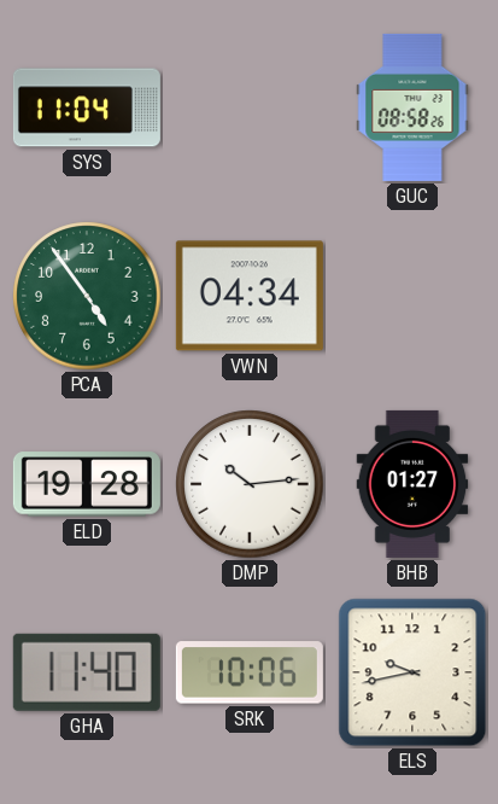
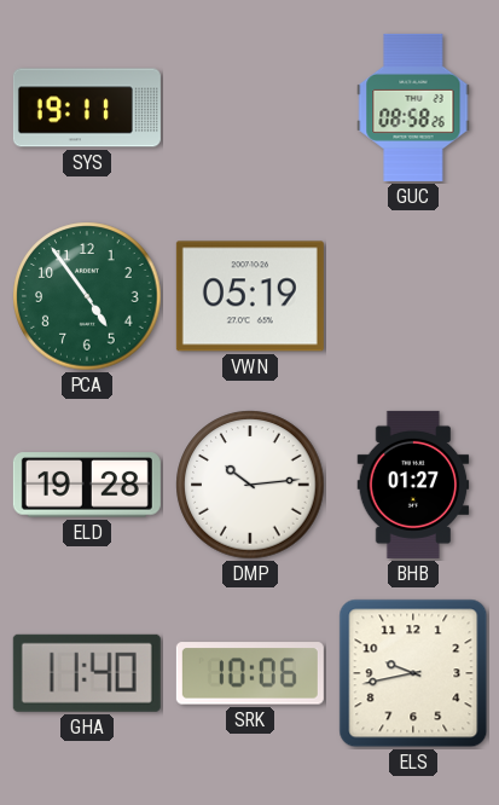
SYS: 11:04 -> 19:11
VWN: 04:34 -> 05:19
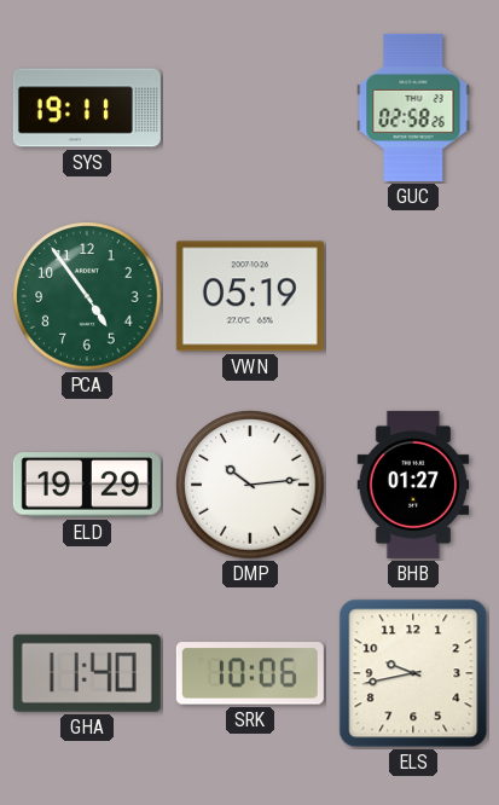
GUC: 08:58 -> 02:58
ELD: 19:28 -> 19:29
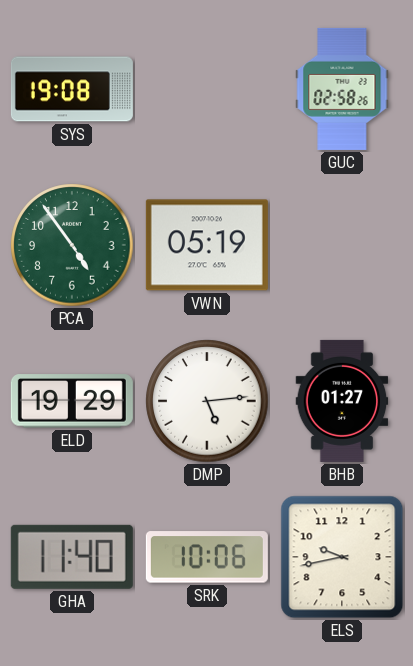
SYS: 19:11 -> 19:08
DMP: 10:14 -> 5:14
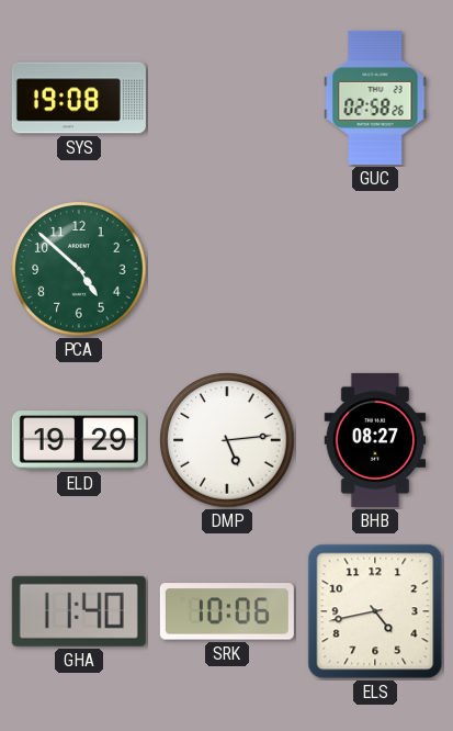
PCA: 4:54 -> 4:52
VWN: 05:19 -> none
BHB: 01:27 -> 08:27
ELS: 9:43 -> 4:43
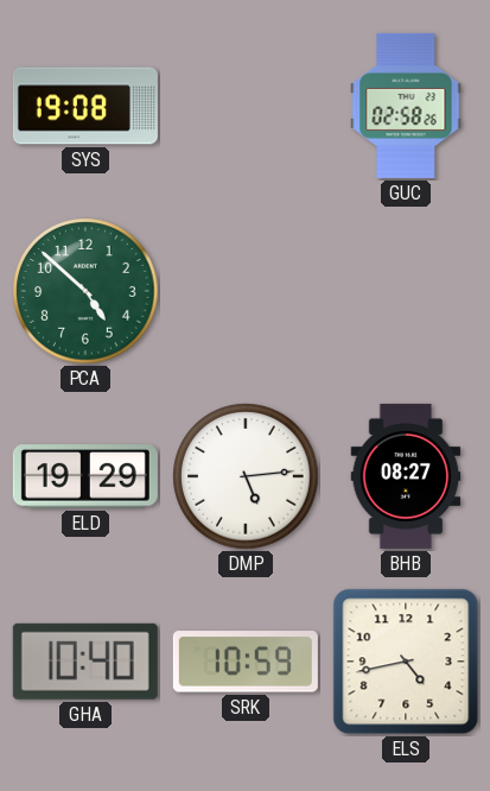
GHA: 11:40 -> 10:40
SRK: 10:06 -> 10:59
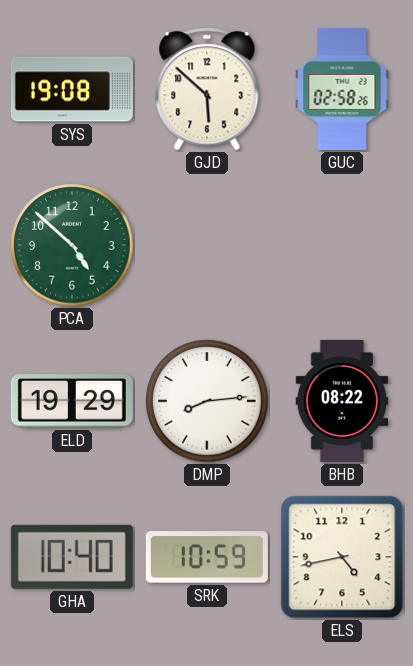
GJD: none -> 5:52
DMP: 5:14 -> 8:14
BHB: 08:27 -> 08:22
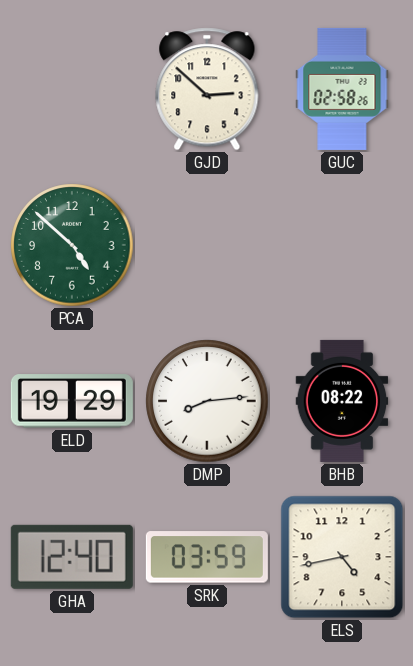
SYS: 19:08 -> none
GJD: 5:52 -> 2:52
GHA: 10:40 -> 12:40
SRK: 10:59 -> 03:59
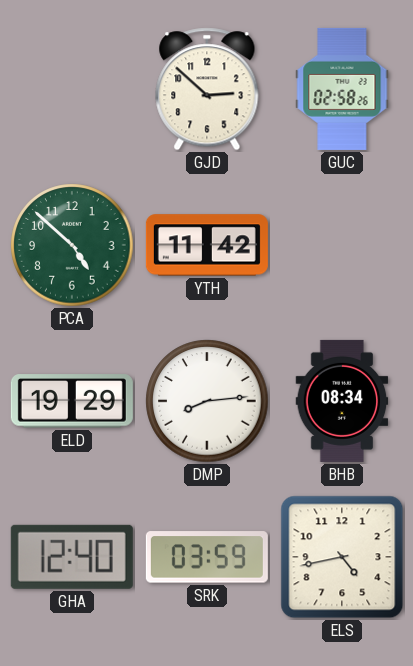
YTH: none -> 11:42
BHB: 08:22 -> 08:34
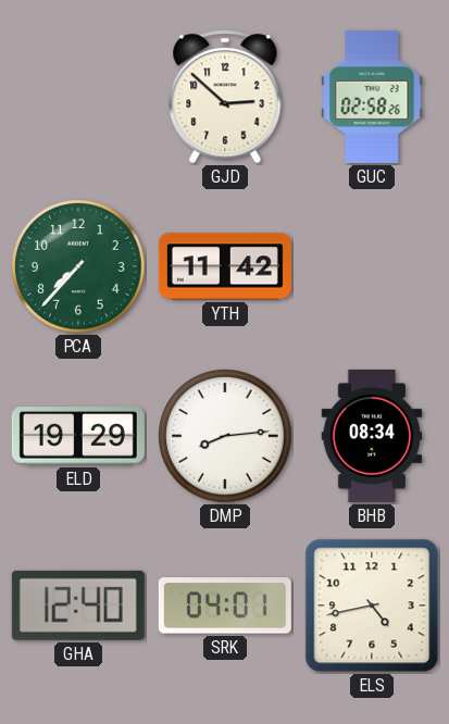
PCA: 4:52 -> 7:37
SRK: 03:59 -> 04:01
